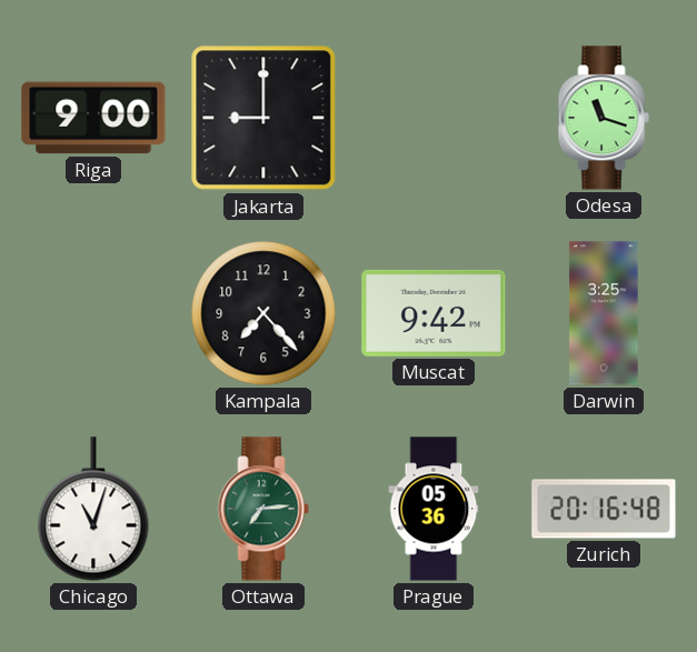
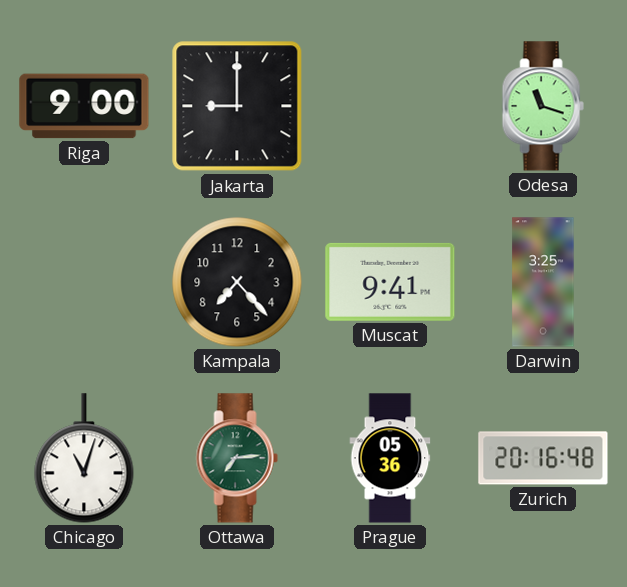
Muscat: 9:42 -> 9:41
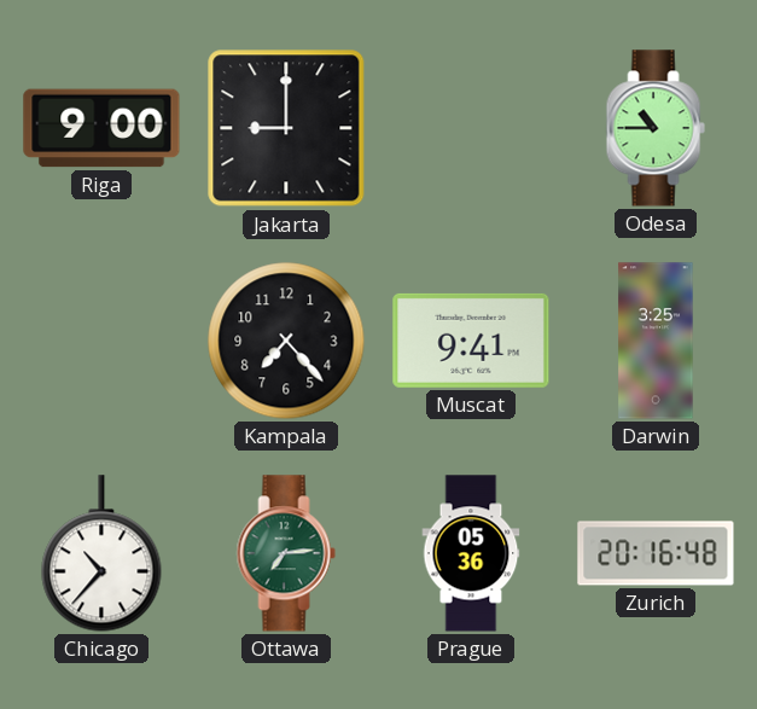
Odesa: 11:18 -> 10:45
Chicago: 11:03 -> 10:37
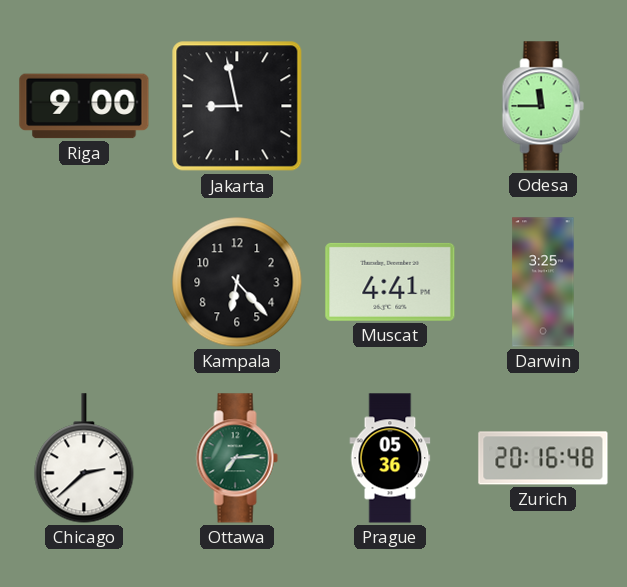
Jakarta: 9:00 -> 8:58
Odesa: 10:45 -> 11:45
Kampala: 7:23 -> 6:23
Muscat: 9:41 -> 4:41
Chicago: 10:37 -> 2:38
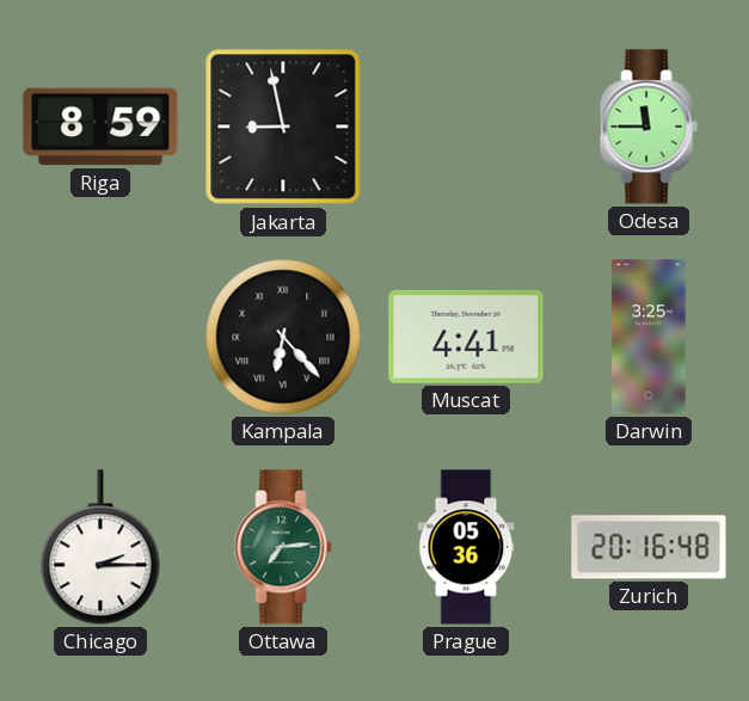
Riga: 9:00 -> 8:59
Kampala numerals: Arabic -> Roman
Chicago: 2:38 -> 2:15
